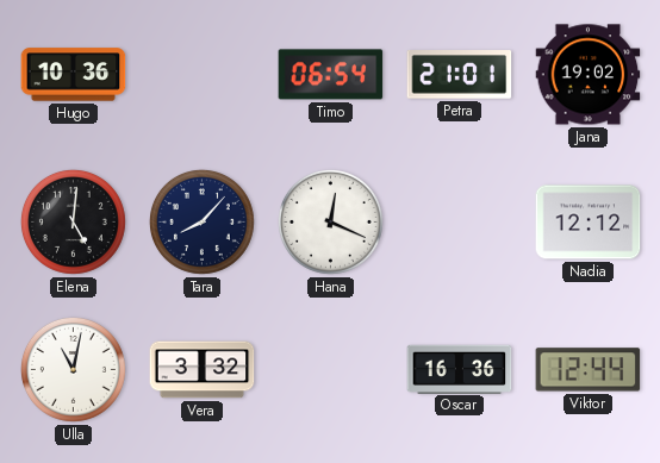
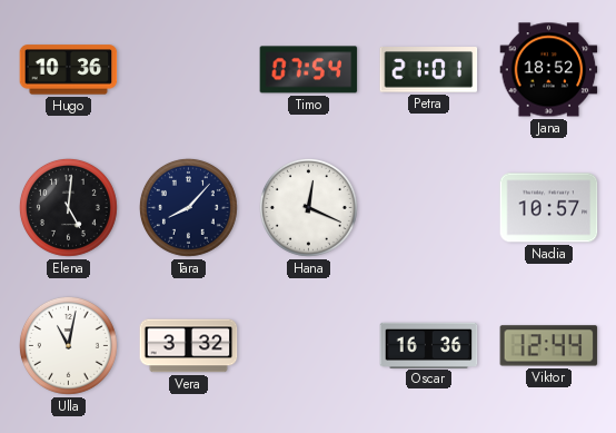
Timo: 06:54 -> 07:54
Jana: 19:02 -> 18:52
Nadia: 12:12 -> 10:57
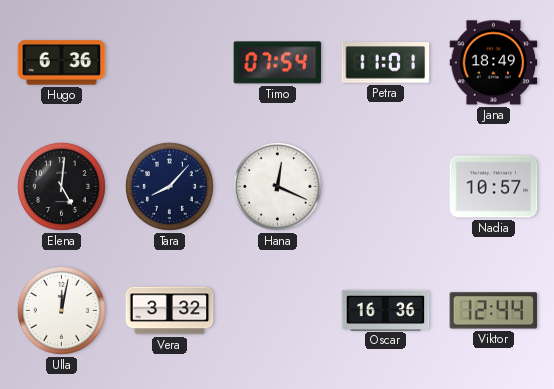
Hugo: 10:36 -> 6:36
Petra: 21:01 -> 11:01
Jana: 18:52 -> 18:49
Ulla: 11:02 -> 12:02
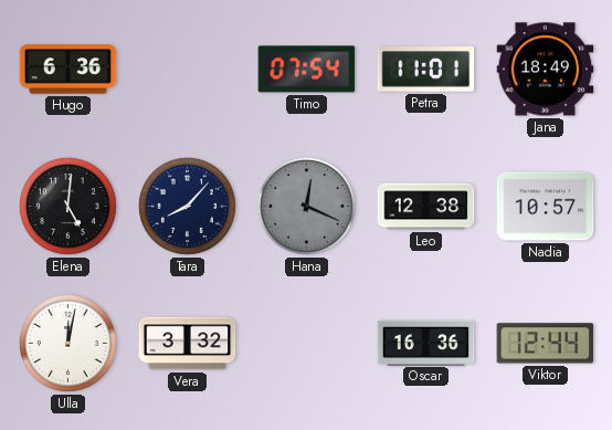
Hana dial: white -> grey
Leo: none -> 12:38
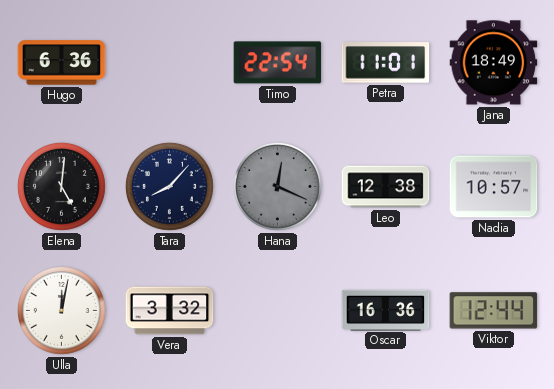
Timo: 07:54 -> 22:54
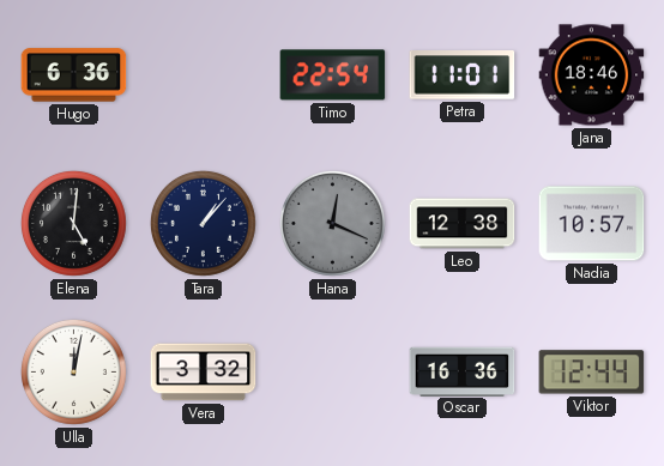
Jana: 18:49 -> 18:46
Tara: 8:07 -> 1:07
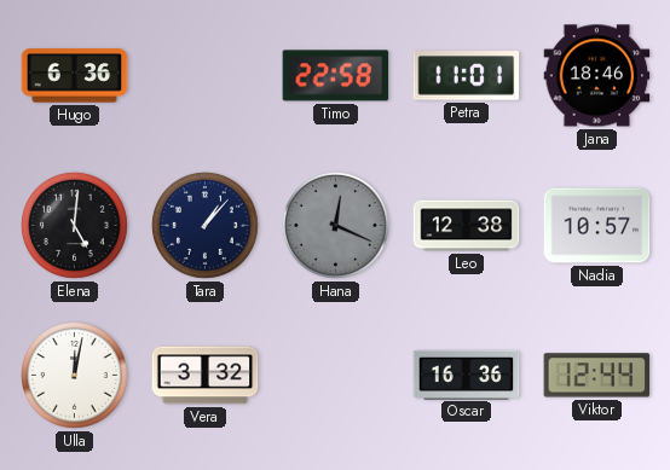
Timo: 22:54 -> 22:58
